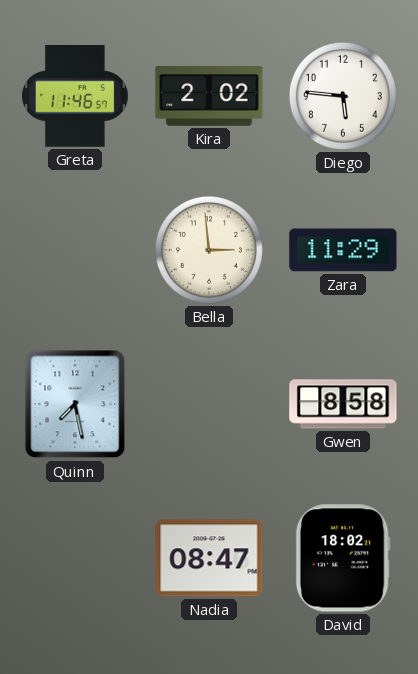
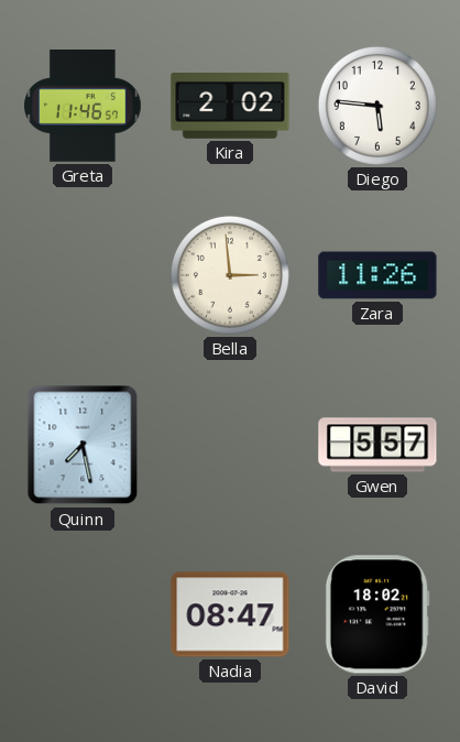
Zara: 11:29 -> 11:26
Gwen: 8:58 -> 5:57
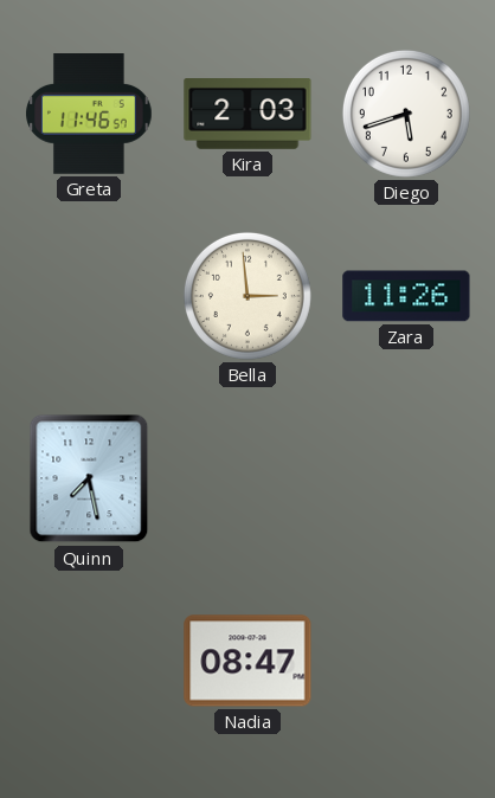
Kira: 2:02 -> 2:03
Diego: 5:46 -> 5:42
Gwen: 5:57 -> none
David: 18:02 -> none
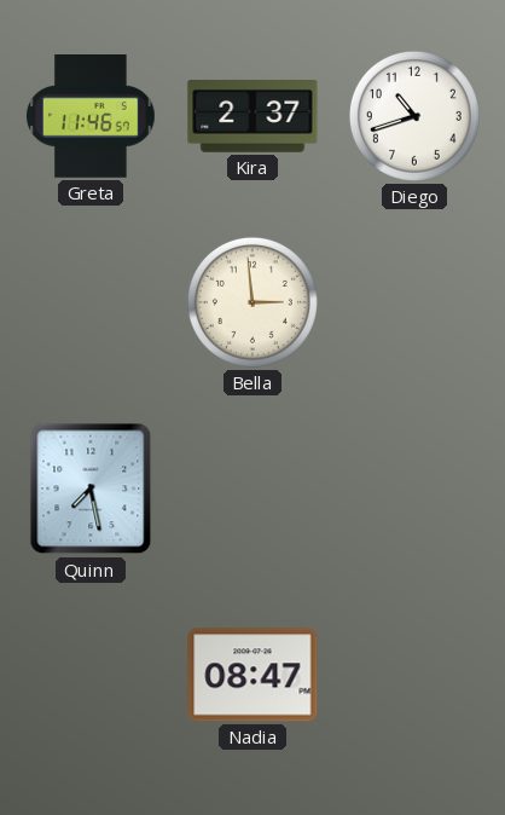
Kira: 2:03 -> 2:37
Diego: 5:42 -> 10:42
Zara: 11:26 -> none
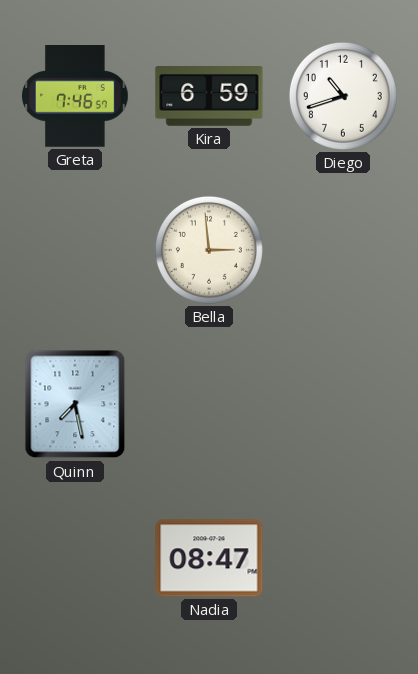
Greta: 11:46 -> 7:46
Kira: 2:37 -> 6:59
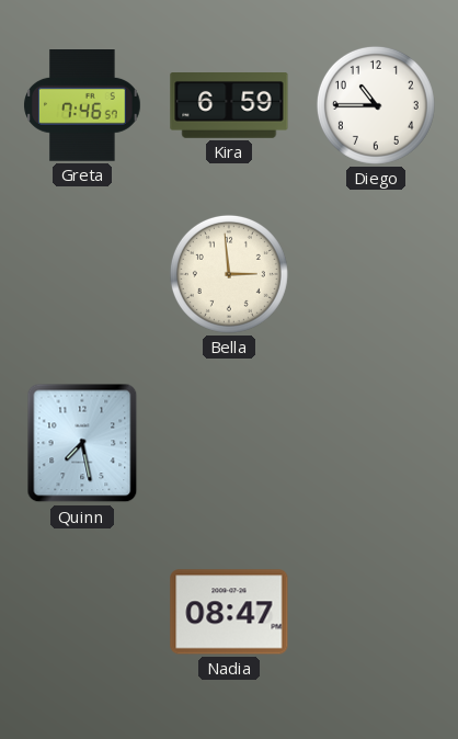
Diego: 10:42 -> 10:45
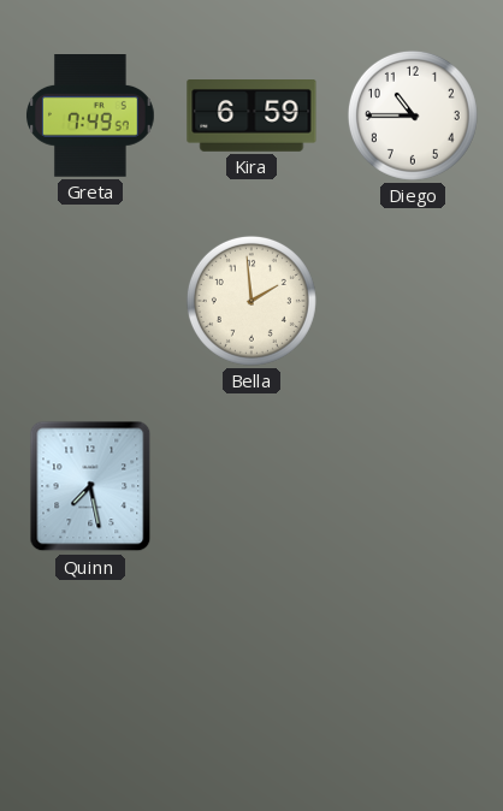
Greta: 7:46 -> 7:49
Bella: 2:59 -> 1:59
Nadia: 08:47 -> none
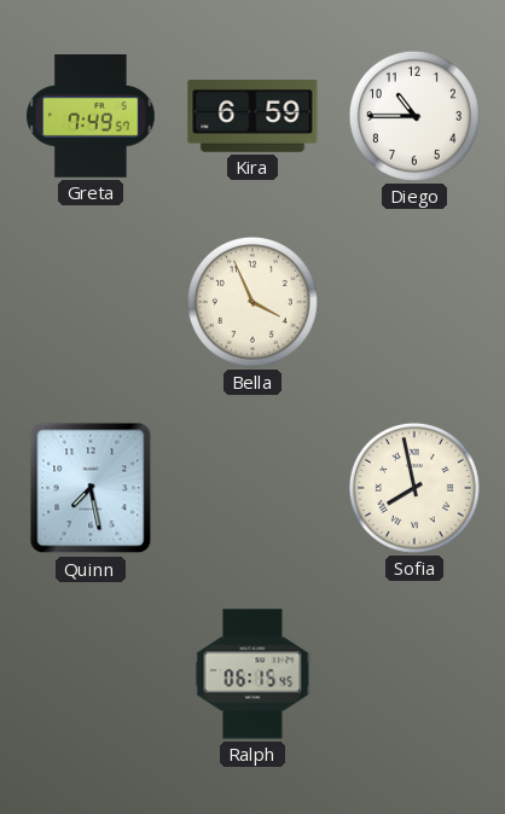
Bella: 1:59 -> 3:56
Sofia: none -> 7:58
Ralph: none -> 06:15
